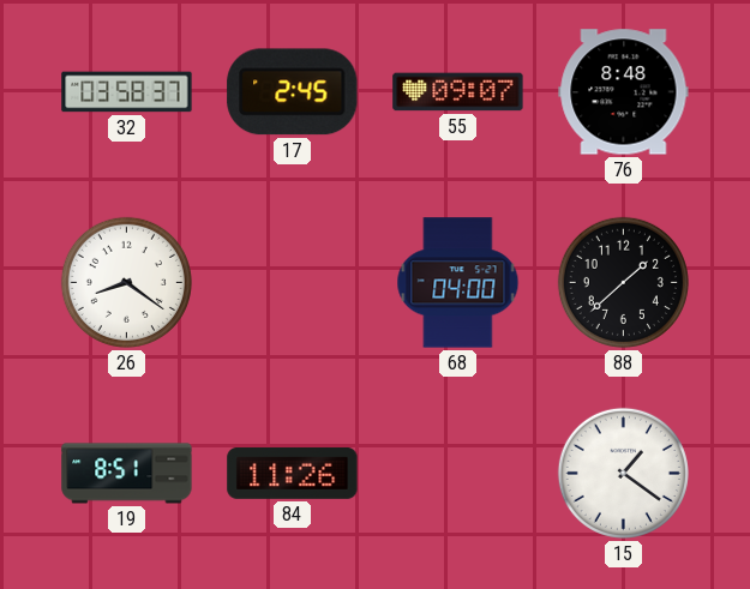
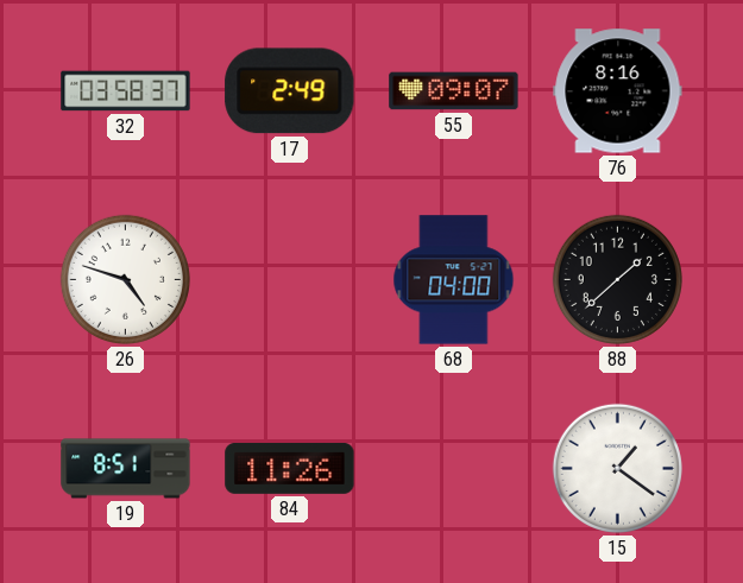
17: 2:45 -> 2:49
76: 8:48 -> 8:16
26: 8:21 -> 4:48
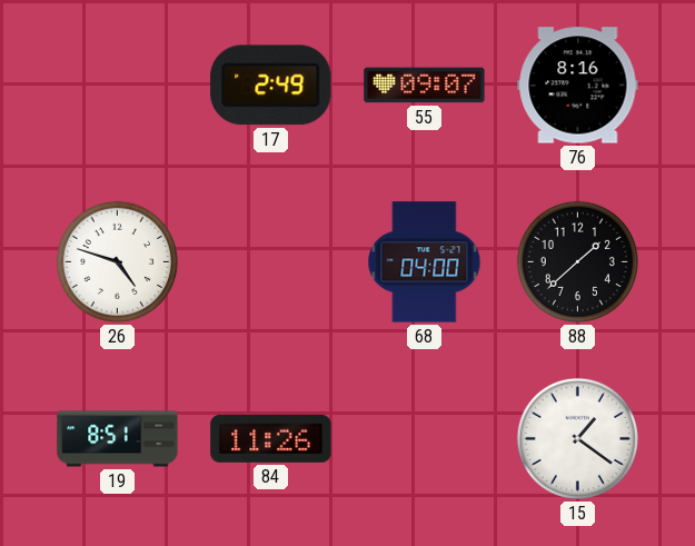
32: 03:58 -> none
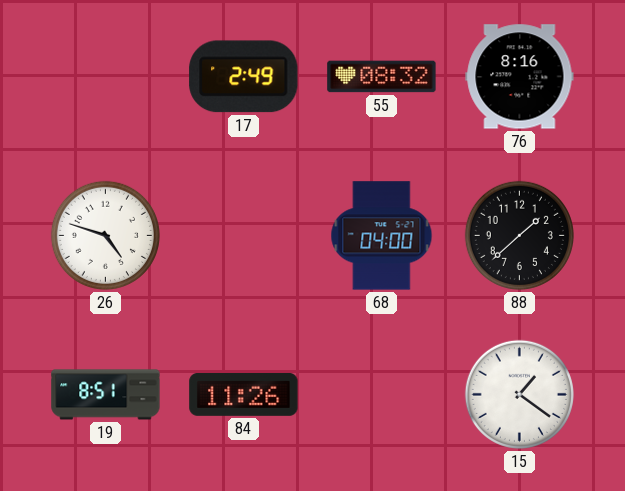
55: 09:07 -> 08:32
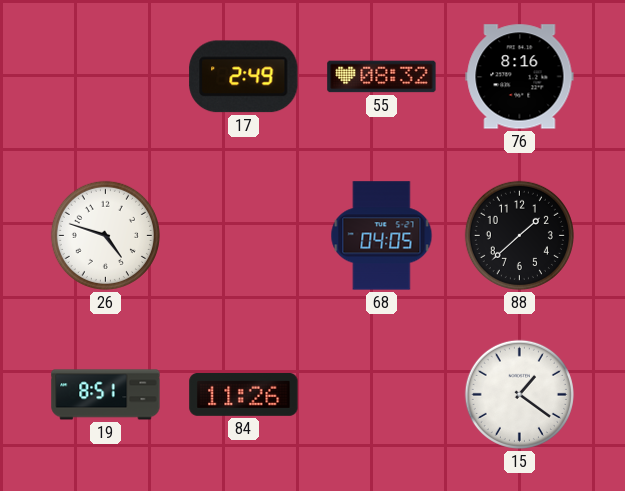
68: 04:00 -> 04:05
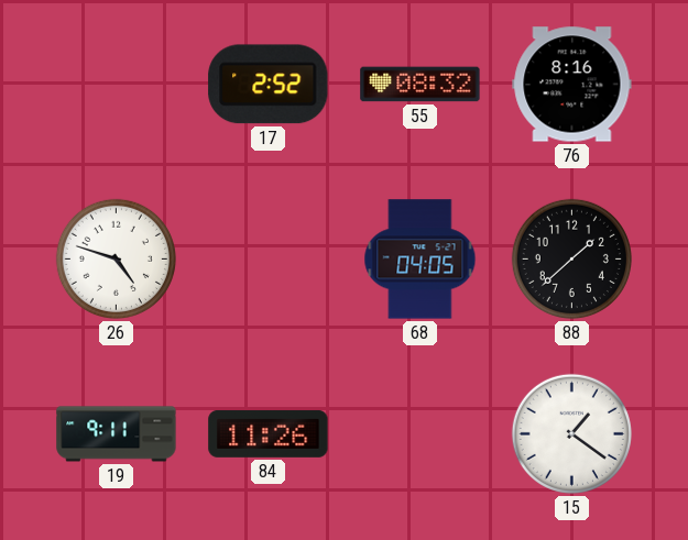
17: 2:49 -> 2:52
19: 8:51 -> 9:11
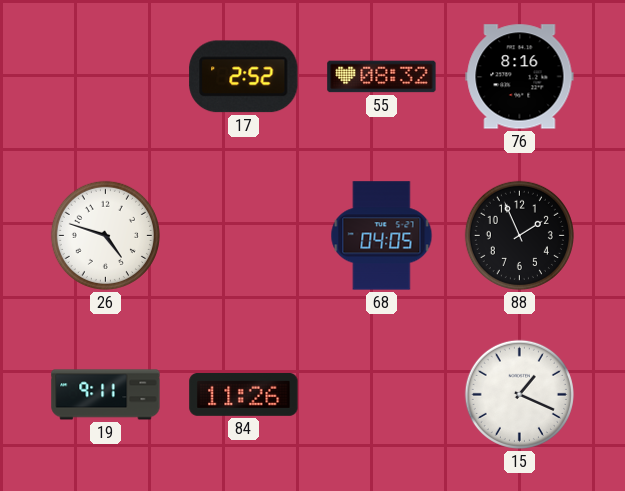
88: 1:38 -> 1:56
15: 1:21 -> 1:19
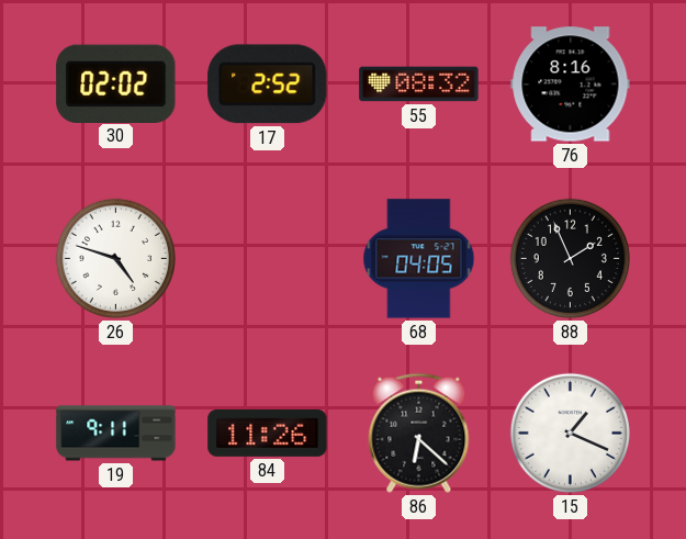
30: none -> 02:02
86: none -> 6:22
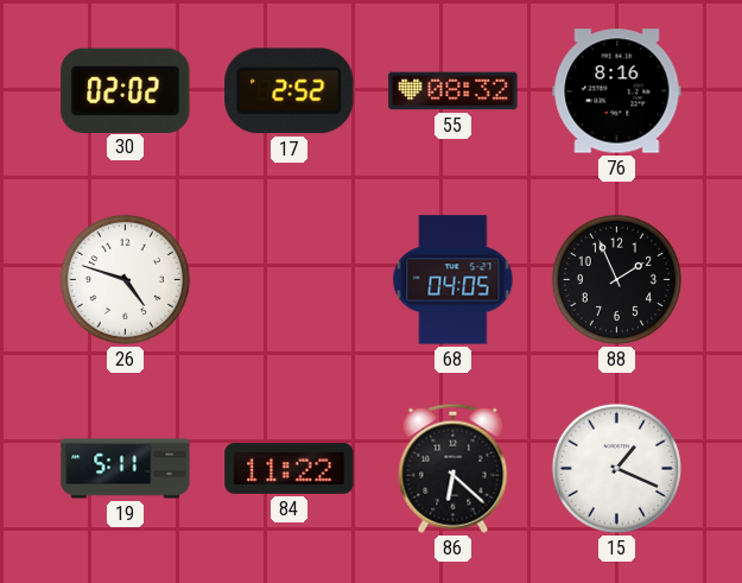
19: 9:11 -> 5:11
84: 11:26 -> 11:22
